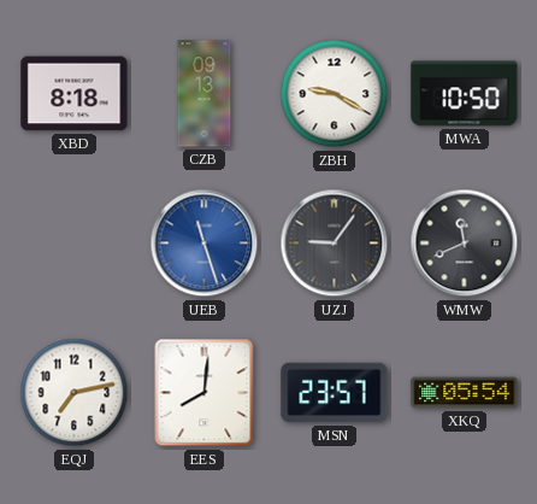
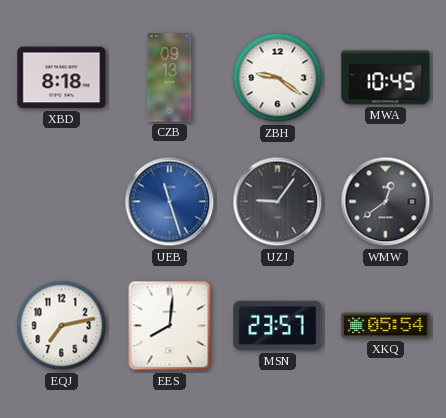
ZBH: 9:20 -> 9:21
MWA: 10:50 -> 10:45
WMW: 11:41 -> 12:39
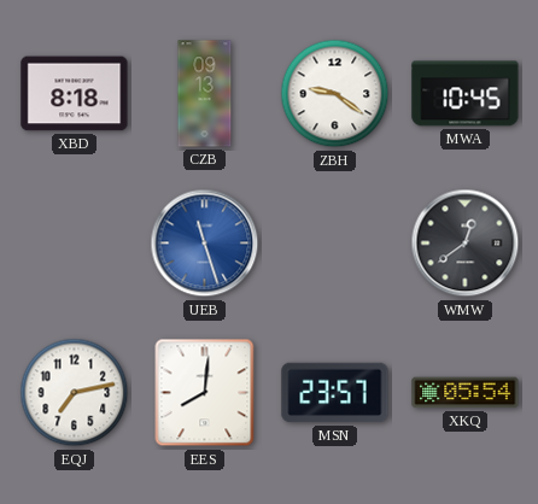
UZJ: 9:06 -> none
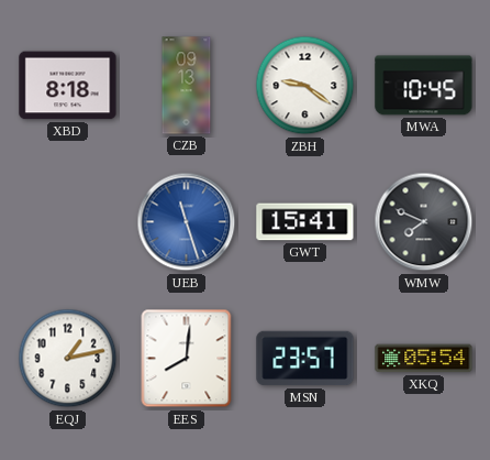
GWT: none -> 15:41
WMW: 12:39 -> 7:49
EQJ: 7:13 -> 1:13
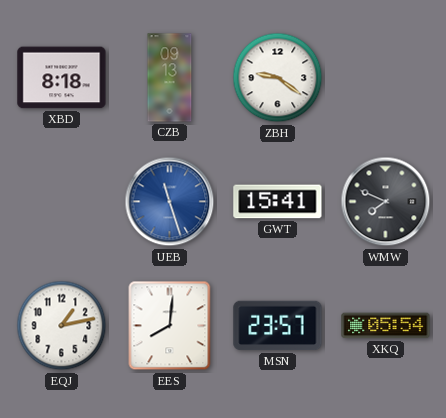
MWA: 10:45 -> none
